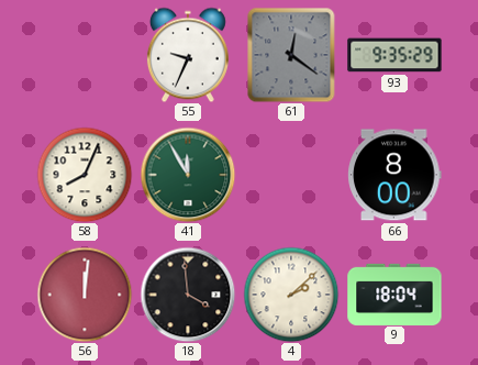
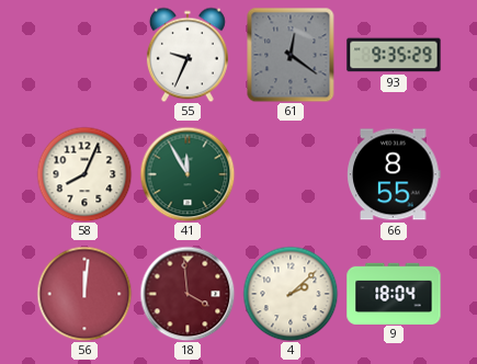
66: 8:00 -> 8:55
18 dial: black -> burgundy
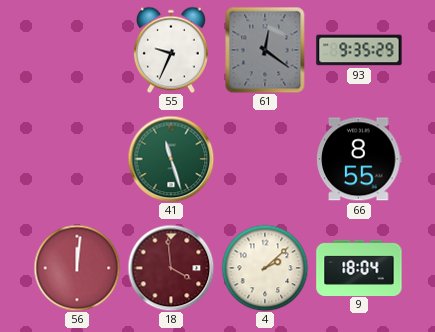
58: 8:04 -> none
41: 11:55 -> 11:27
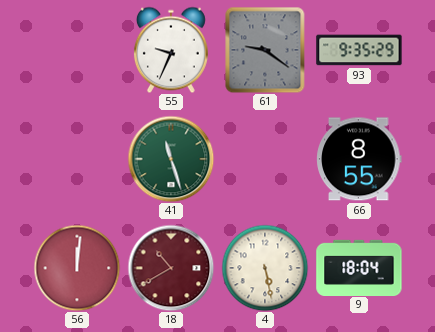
61: 12:21 -> 9:21
18: 3:59 -> 10:40
4: 2:08 -> 5:28
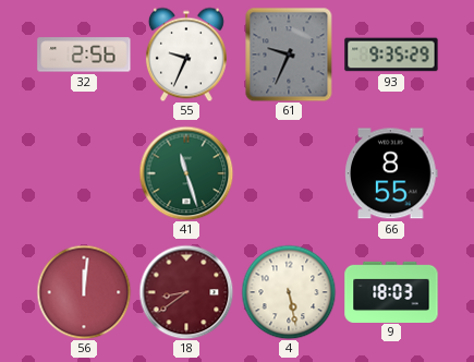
32: none -> 2:56
61: 9:21 -> 9:34
18: 10:40 -> 8:39
9: 18:04 -> 18:03
